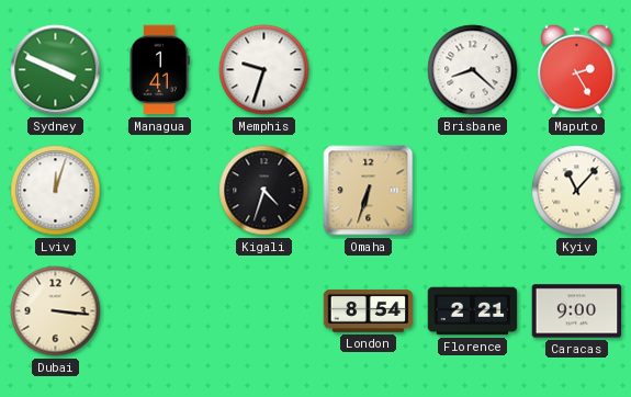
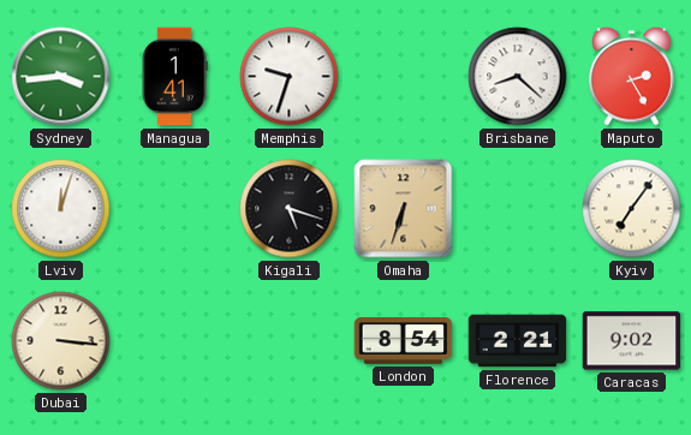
Sydney: 3:49 -> 3:44
Kigali: 4:33 -> 5:18
Kyiv: 11:07 -> 7:06
Caracas: 9:00 -> 9:02
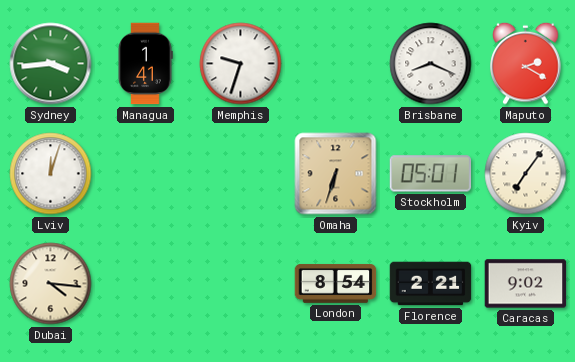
Brisbane: 8:22 -> 8:19
Maputo: 2:25 -> 2:20
Kigali: 5:18 -> none
Stockholm: none -> 05:01
Dubai: 3:16 -> 4:16
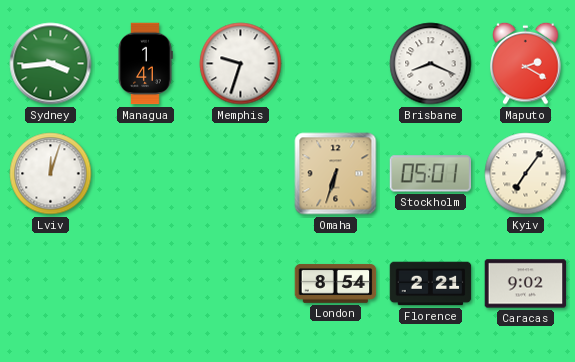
Dubai: 4:16 -> none
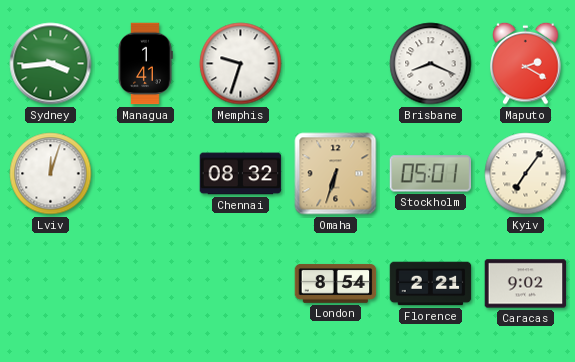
Chennai: none -> 08:32
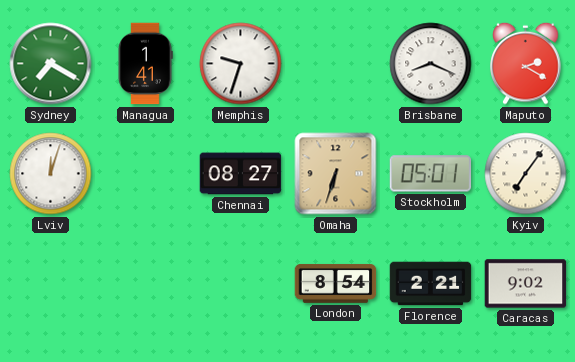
Sydney: 3:44 -> 7:20
Chennai: 08:32 -> 08:27
